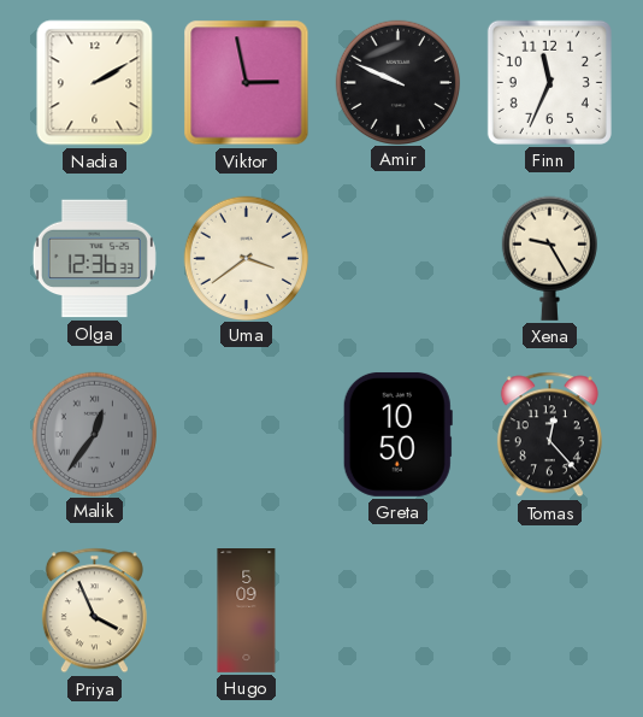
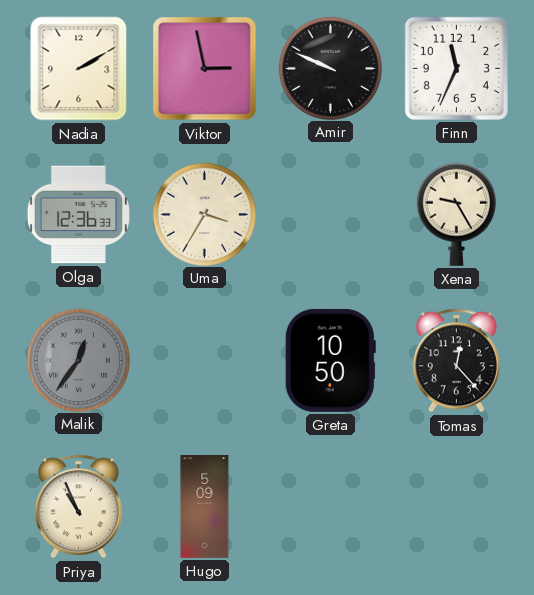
Uma: 3:39 -> 3:35
Priya: 3:56 -> 10:56
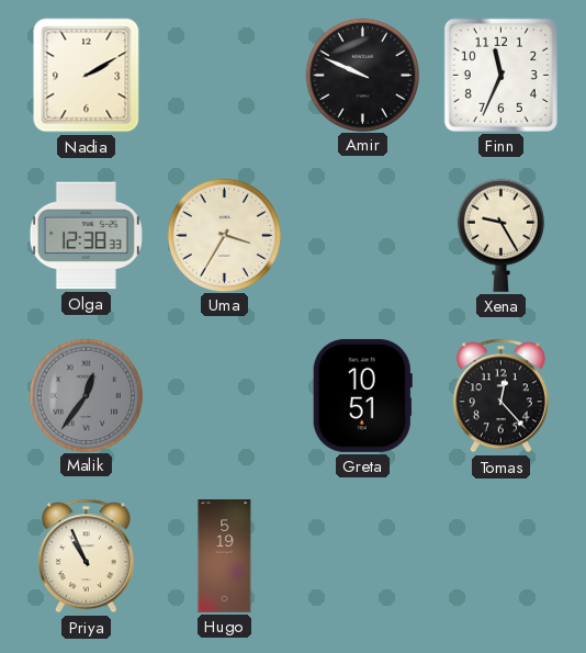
Viktor: 2:58 -> none
Olga: 12:36 -> 12:38
Greta: 10:50 -> 10:51
Hugo: 5:09 -> 5:19
